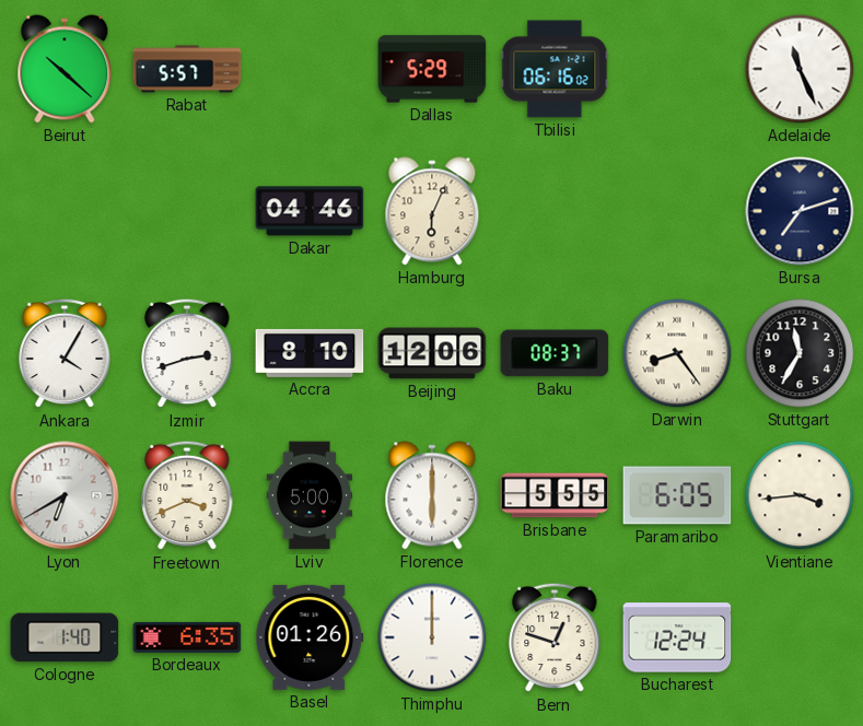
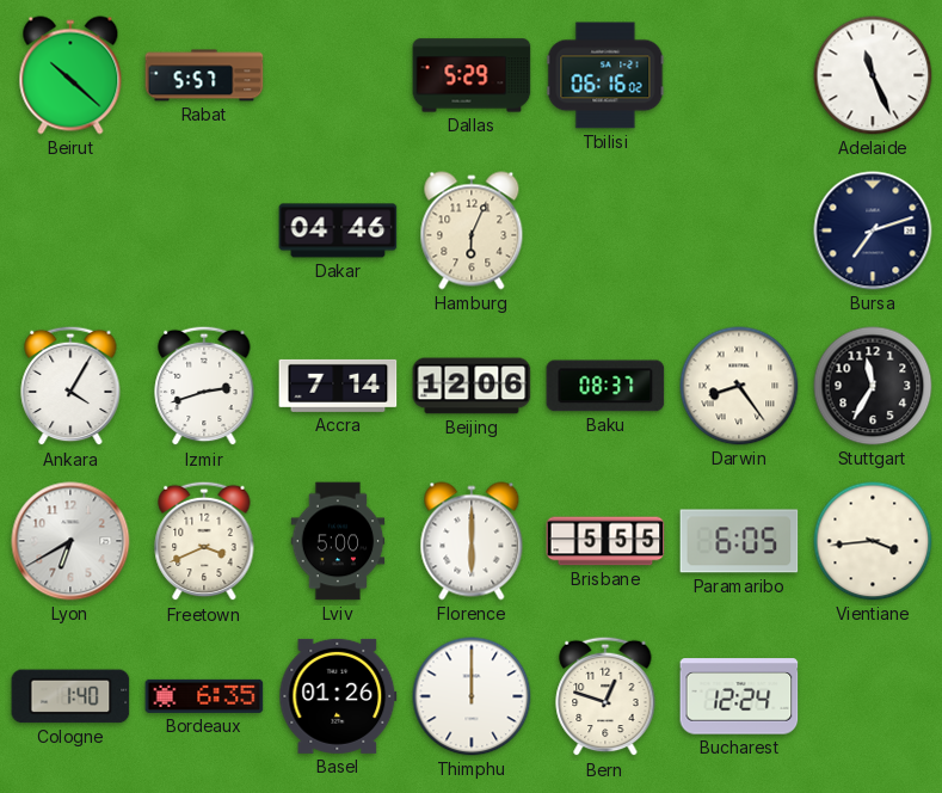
Accra: 8:10 -> 7:14
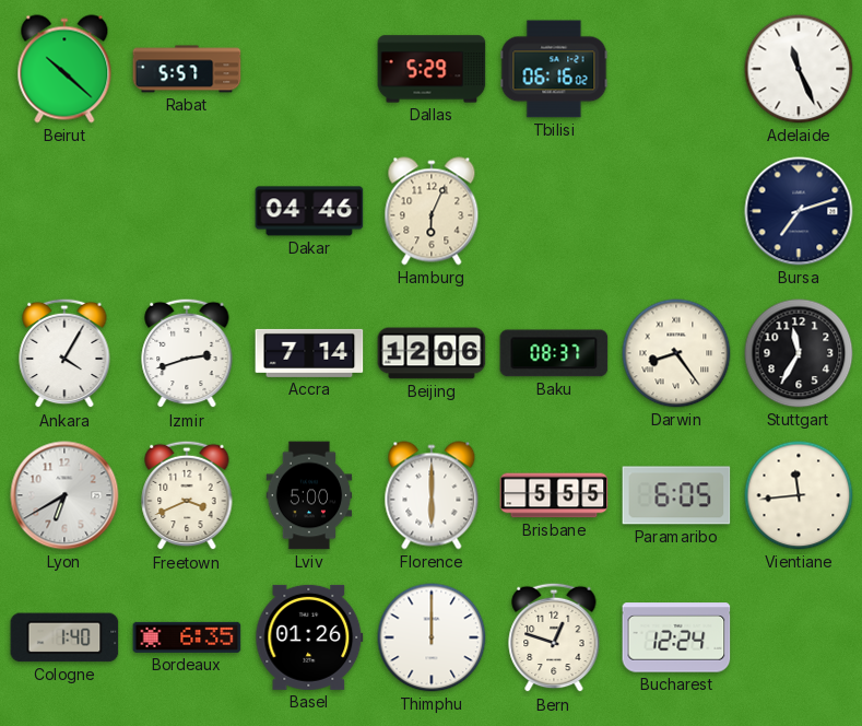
Vientiane: 3:44 -> 11:44
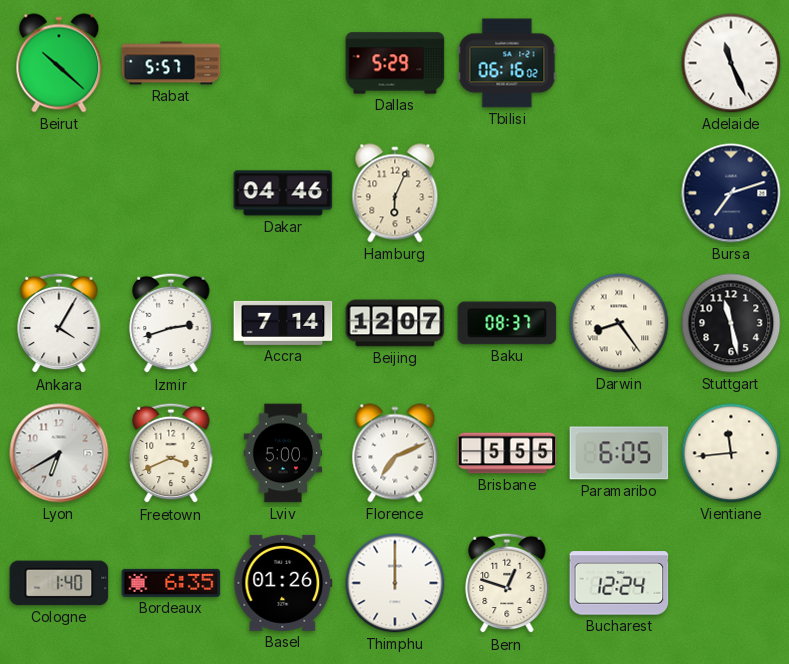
Beijing: 12:06 -> 12:07
Stuttgart: 11:35 -> 11:28
Florence: 6:00 -> 7:11
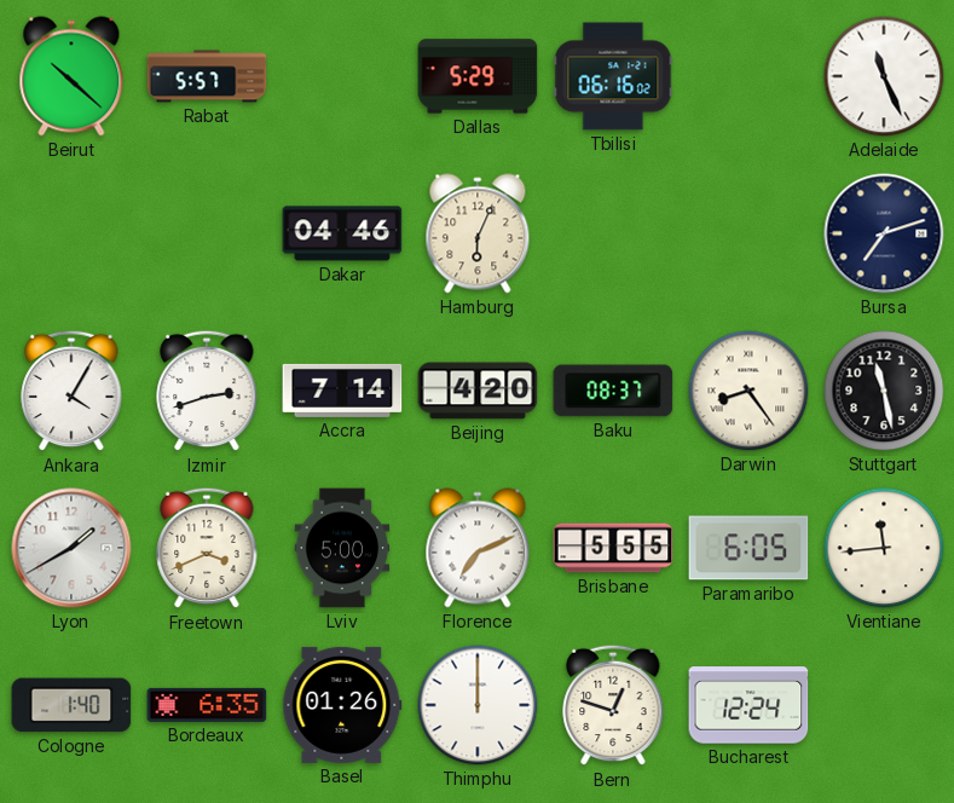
Beijing: 12:07 -> 4:20
Lyon: 6:40 -> 1:40
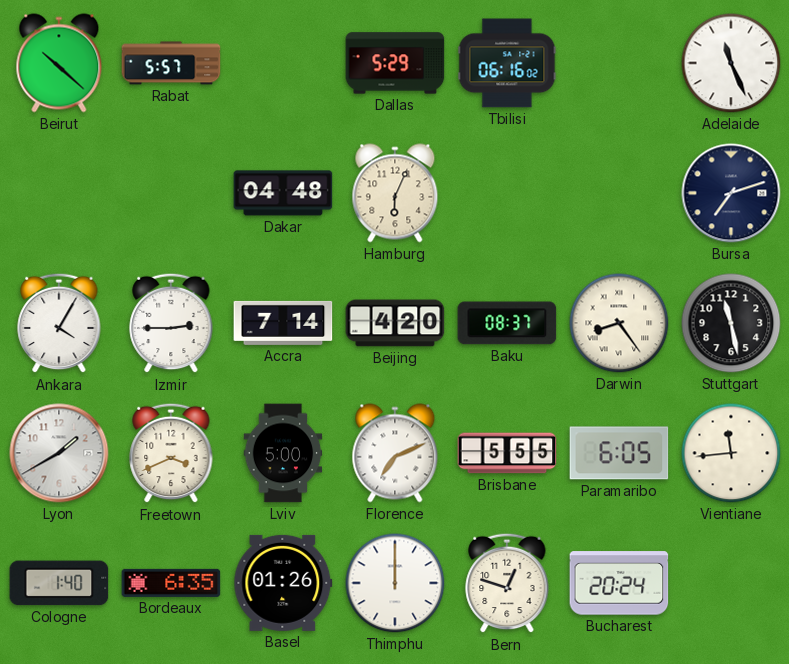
Dakar: 04:46 -> 04:48
Izmir: 2:42 -> 2:45
Bucharest: 12:24 -> 20:24
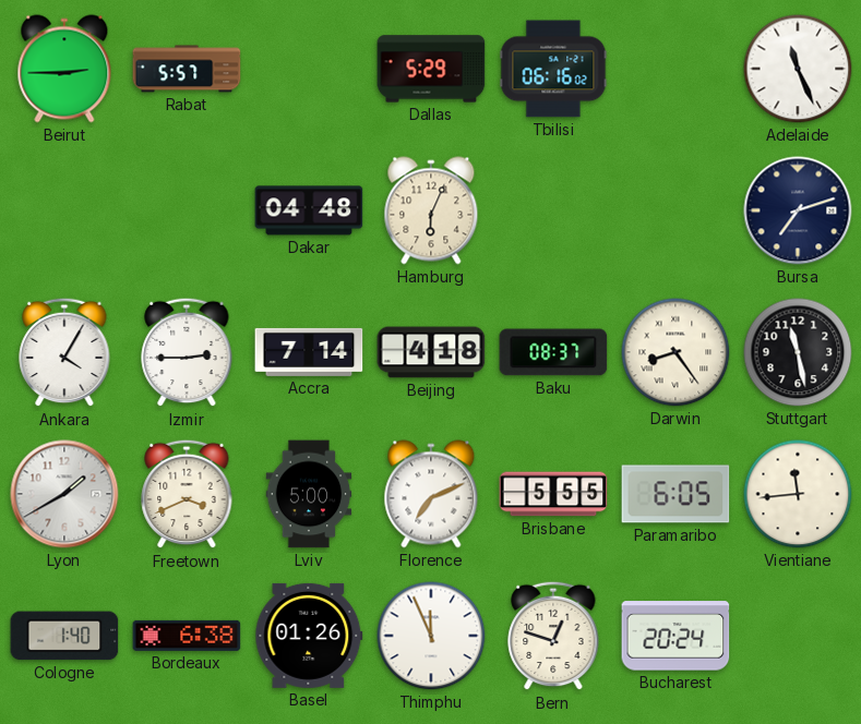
Beirut: 10:22 -> 2:45
Beijing: 4:20 -> 4:18
Bordeaux: 6:35 -> 6:38
Thimphu: 12:00 -> 11:56
